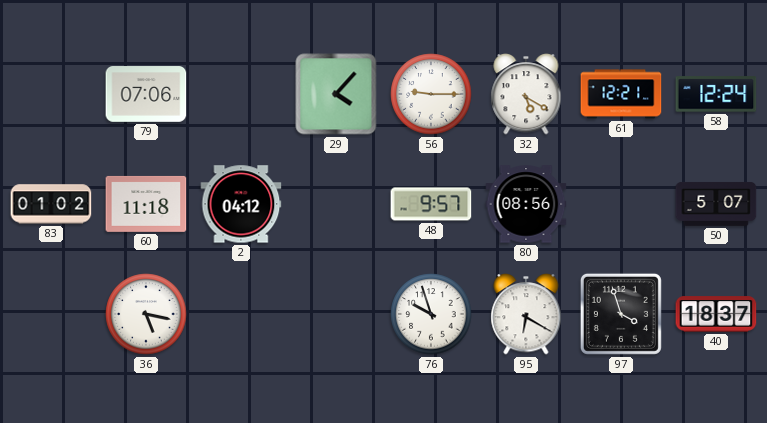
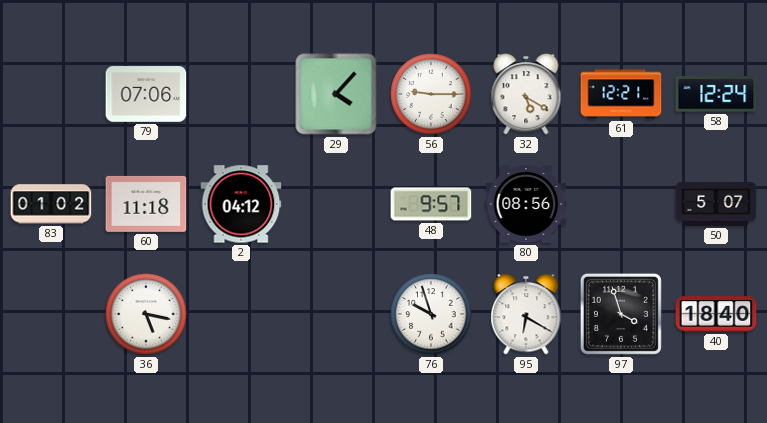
40: 18:37 -> 18:40
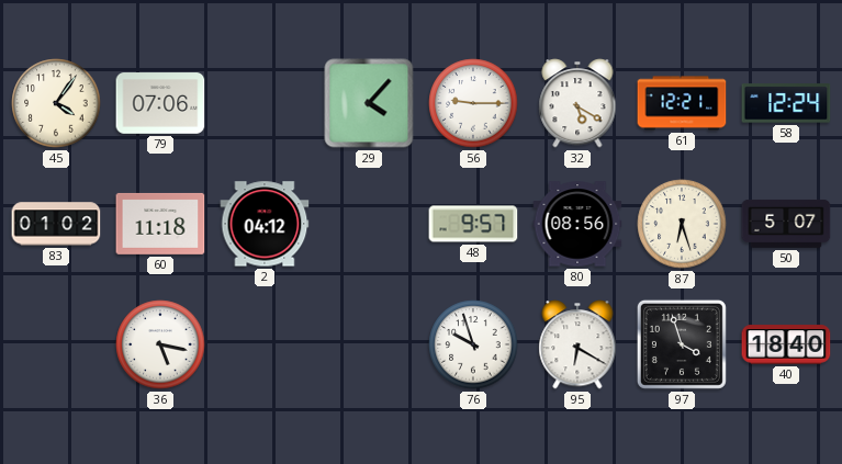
45: none -> 4:06
87: none -> 6:27
